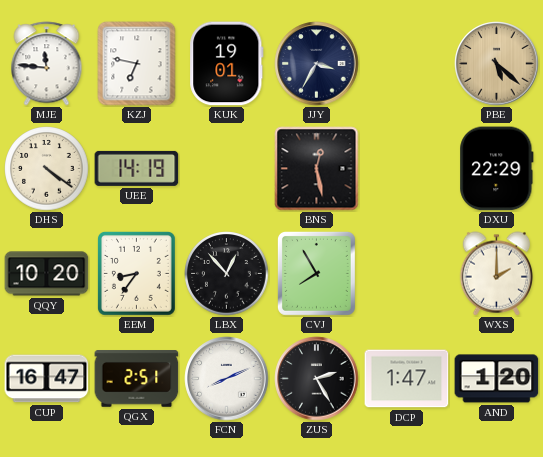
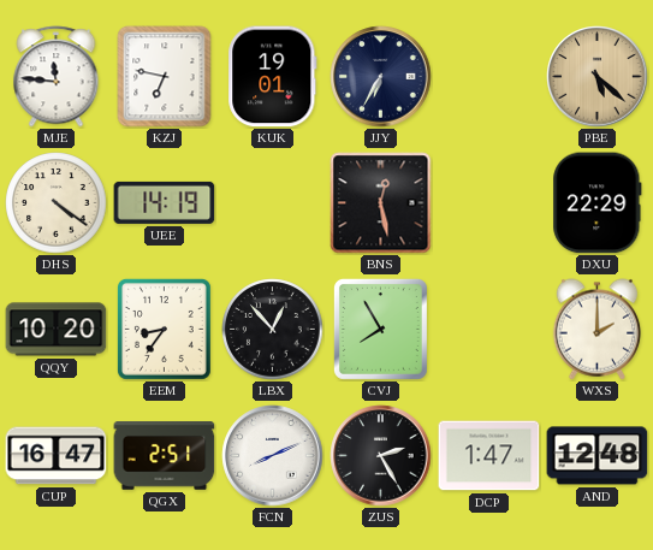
JJY: 3:35 -> 6:35
AND: 1:20 -> 12:48
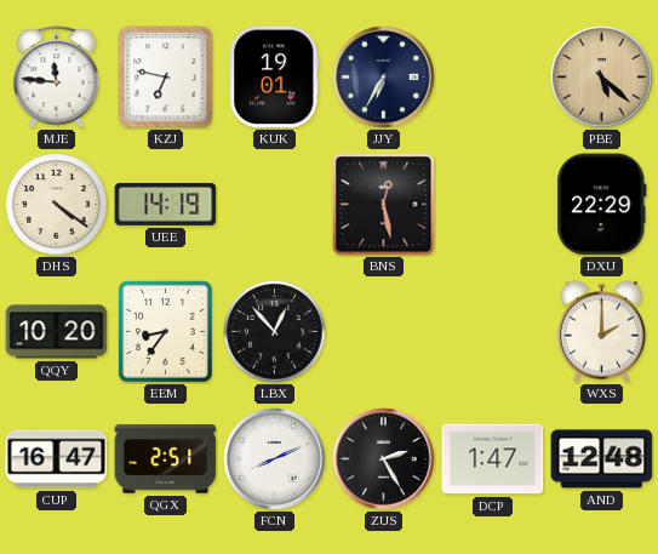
CVJ: 7:55 -> none
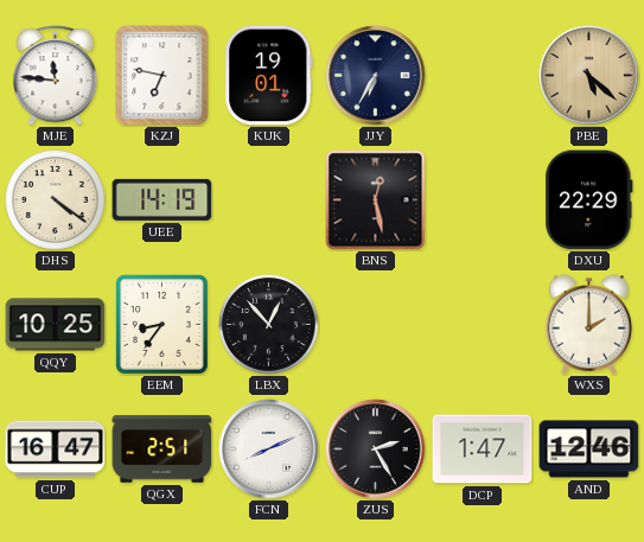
QQY: 10:20 -> 10:25
AND: 12:48 -> 12:46
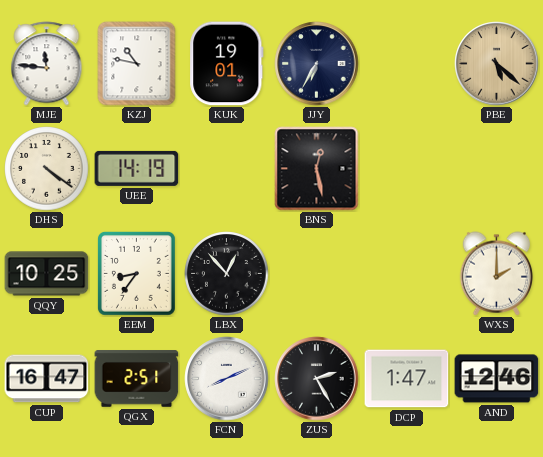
KZJ: 6:47 -> 10:47
DXU: 22:29 -> none
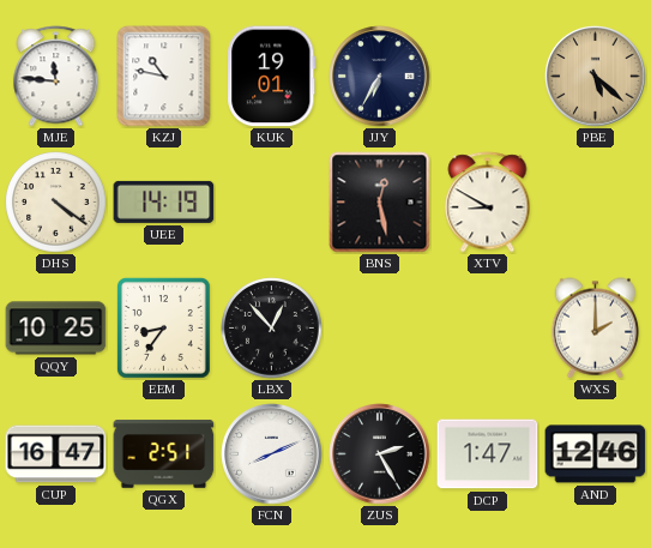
XTV: none -> 8:50
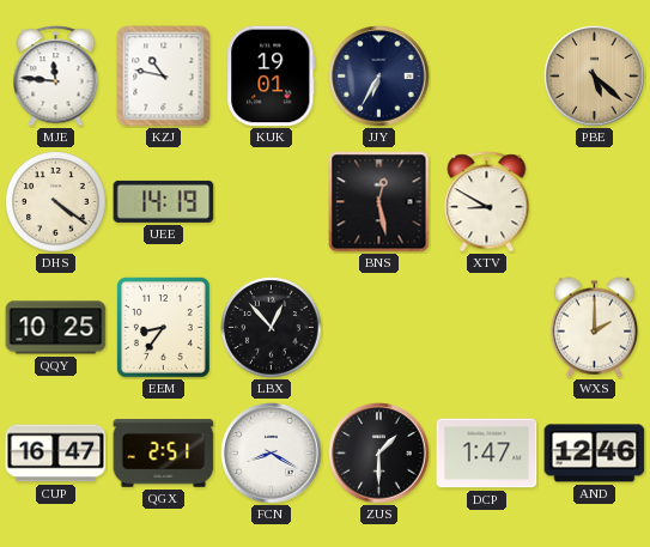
FCN: 8:11 -> 8:20
ZUS: 2:25 -> 1:30
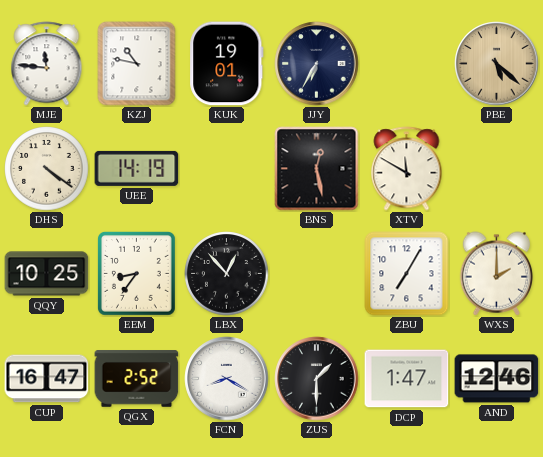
XTV: 8:50 -> 11:50
ZBU: none -> 7:05
QGX: 2:51 -> 2:52
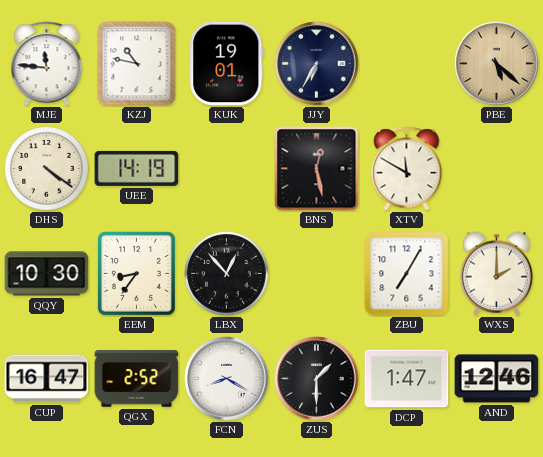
QQY: 10:25 -> 10:30
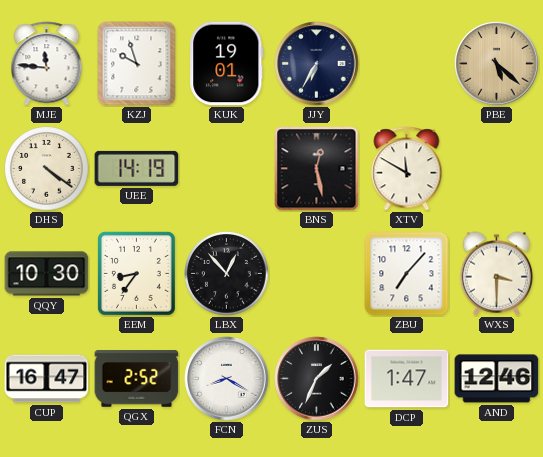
KZJ: 10:47 -> 9:57
ZBU: 7:05 -> 7:07
WXS: 2:00 -> 3:30
ZUS: 1:30 -> 1:34
